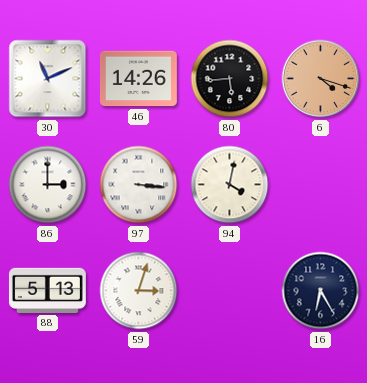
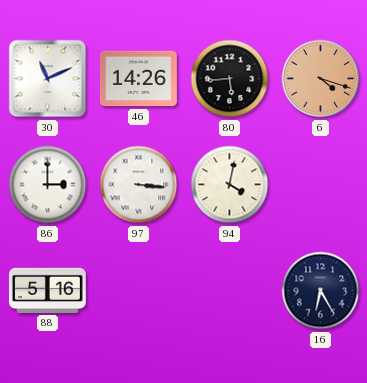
88: 5:13 -> 5:16
59: 3:03 -> none
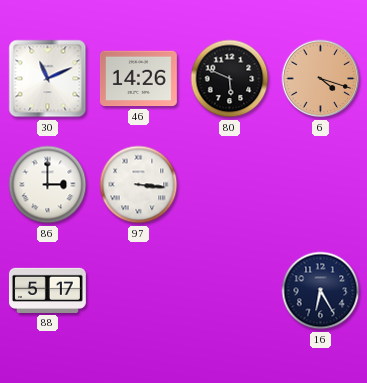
80: 5:44 -> 5:49
94: 4:02 -> none
88: 5:16 -> 5:17
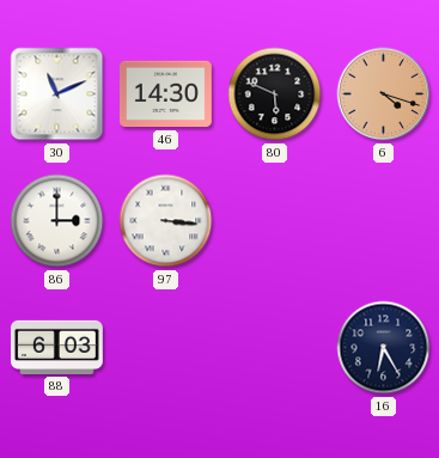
46: 14:26 -> 14:30
88: 5:17 -> 6:03
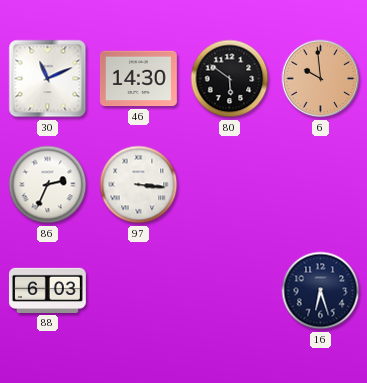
80: 5:49 -> 5:51
6: 4:18 -> 9:59
86: 3:00 -> 2:34
16: 6:25 -> 6:27
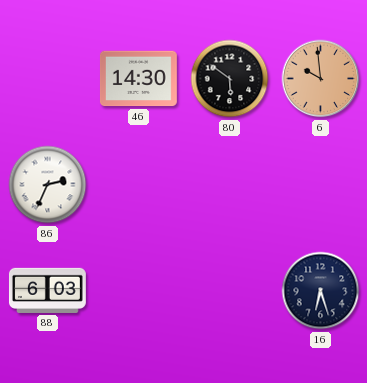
30: 11:11 -> none
97: 3:16 -> none
